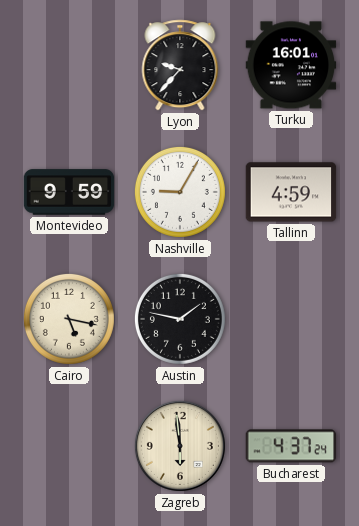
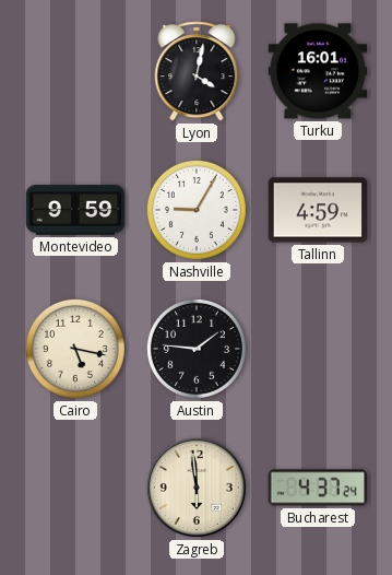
Lyon: 9:37 -> 4:02
Austin: 1:47 -> 1:46
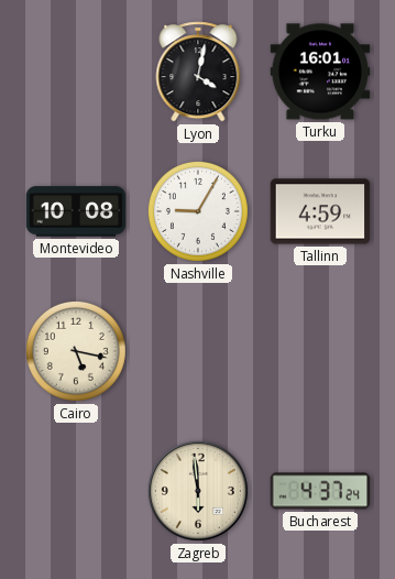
Montevideo: 9:59 -> 10:08
Austin: 1:46 -> none
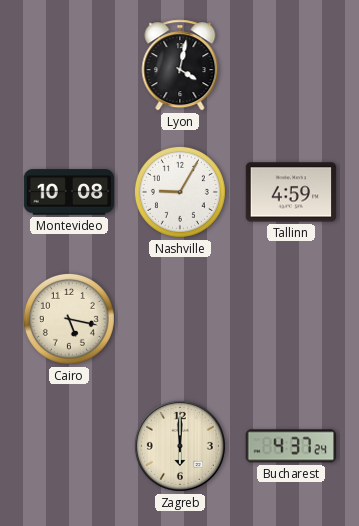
Turku: 16:01 -> none
Zagreb: 5:59 -> 6:00
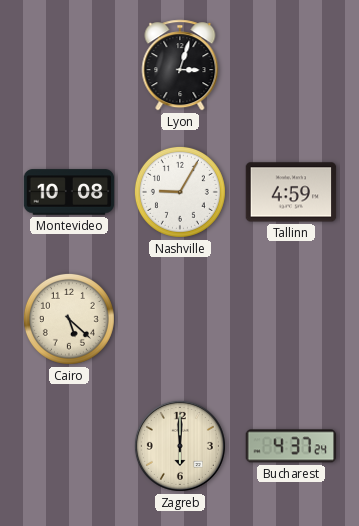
Lyon: 4:02 -> 3:03
Cairo: 5:17 -> 5:22
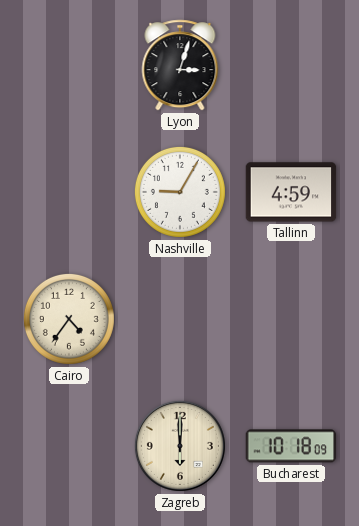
Montevideo: 10:08 -> none
Cairo: 5:22 -> 4:36
Bucharest: 4:37 -> 10:18
